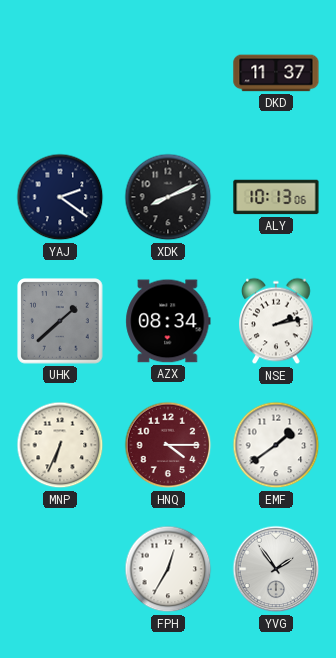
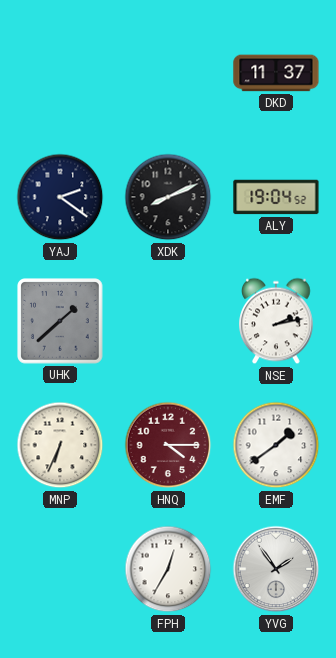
ALY: 10:13 -> 19:04
AZX: 08:34 -> none
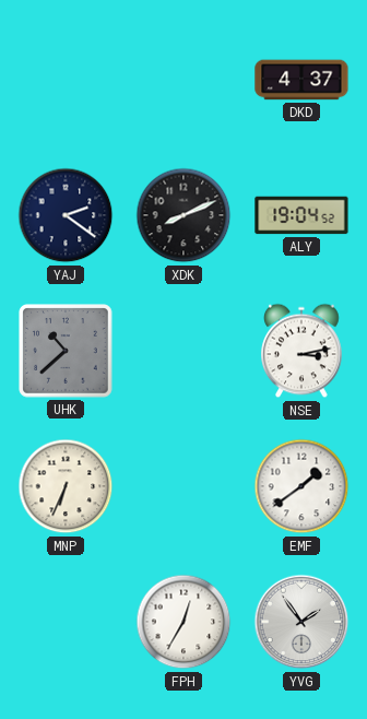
DKD: 11:37 -> 4:37
UHK: 1:38 -> 10:38
NSE: 2:13 -> 3:13
HNQ: 4:15 -> none
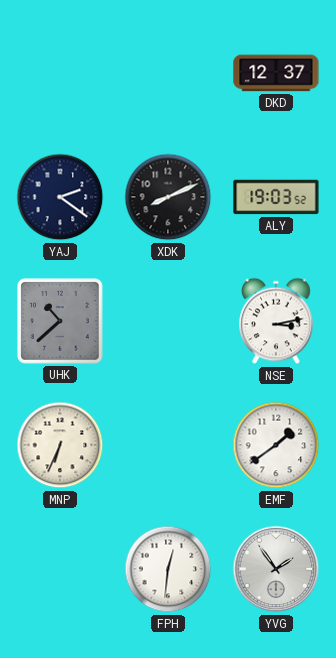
DKD: 4:37 -> 12:37
ALY: 19:04 -> 19:03
FPH: 12:35 -> 12:31
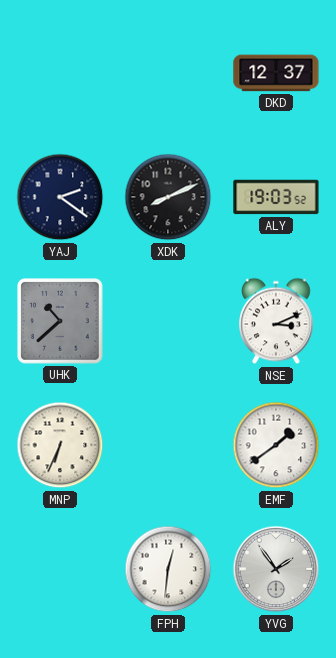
NSE: 3:13 -> 3:11
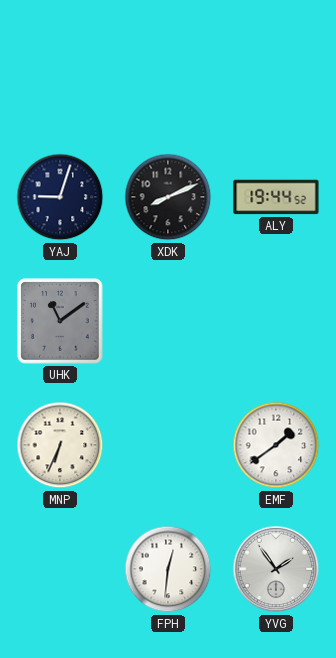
DKD: 12:37 -> none
YAJ: 2:21 -> 9:03
ALY: 19:03 -> 19:44
UHK: 10:38 -> 11:09
NSE: 3:11 -> none
